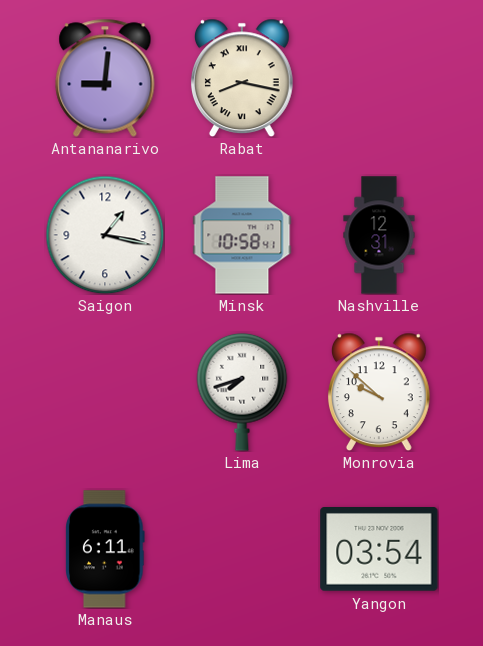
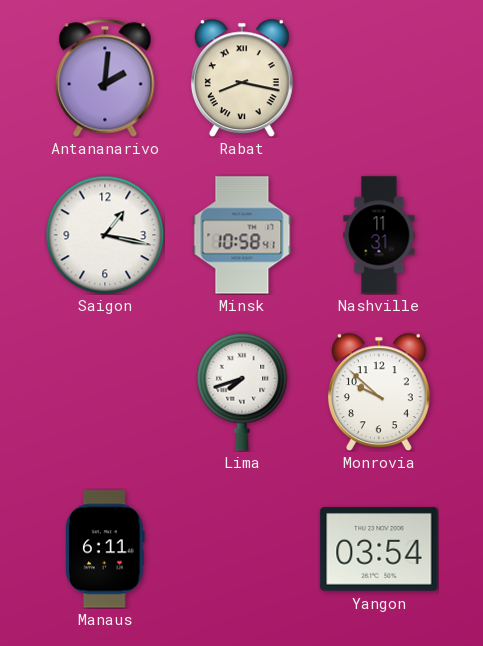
Antananarivo: 9:01 -> 2:01
Nashville: 12:31 -> 11:31
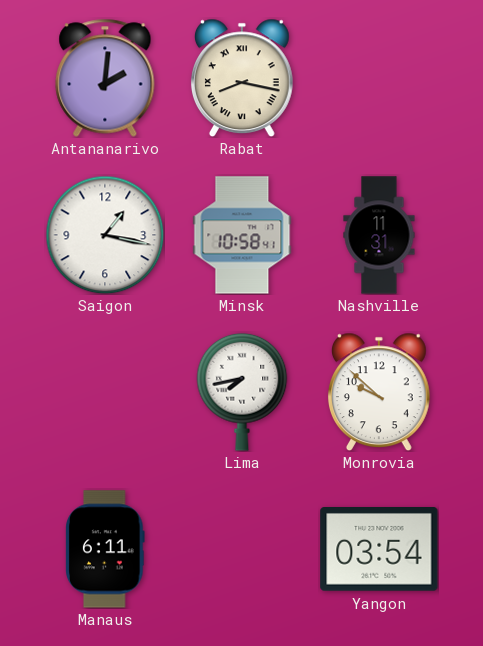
Lima: 7:42 -> 7:43
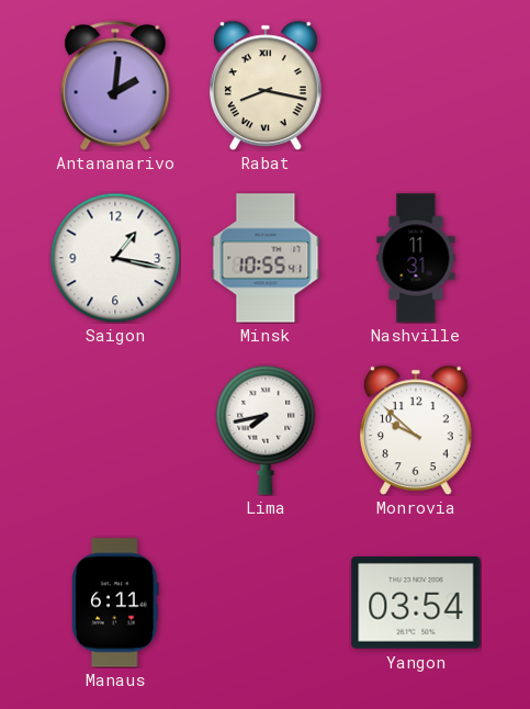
Minsk: 10:58 -> 10:55
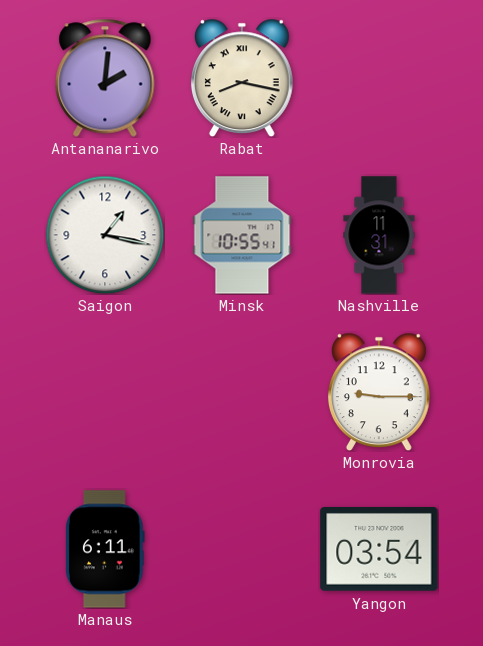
Lima: 7:43 -> none
Monrovia: 9:52 -> 9:15
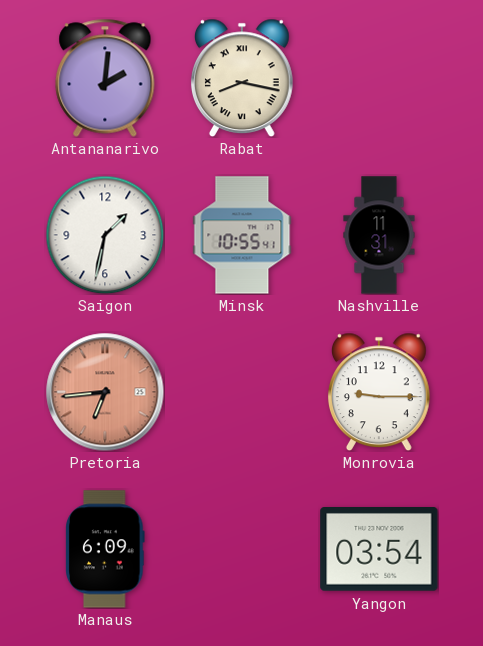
Saigon: 1:17 -> 1:32
Pretoria: none -> 6:44
Manaus: 6:11 -> 6:09
